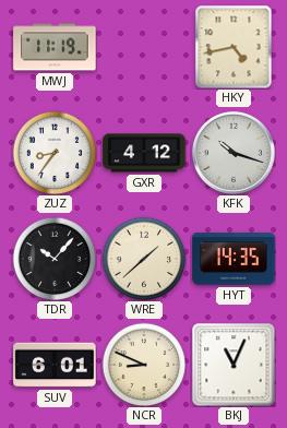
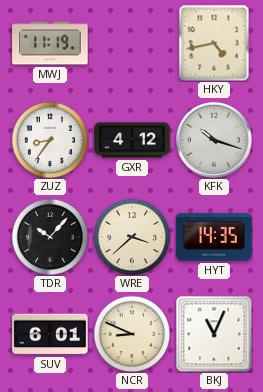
WRE: 1:38 -> 3:38
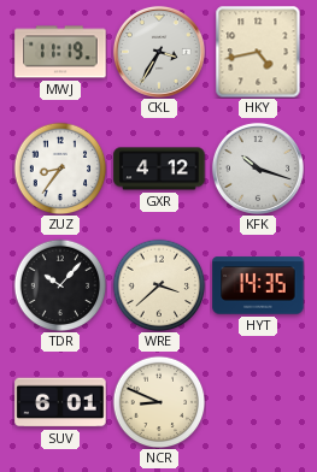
CKL: none -> 3:35
BKJ: 11:04 -> none
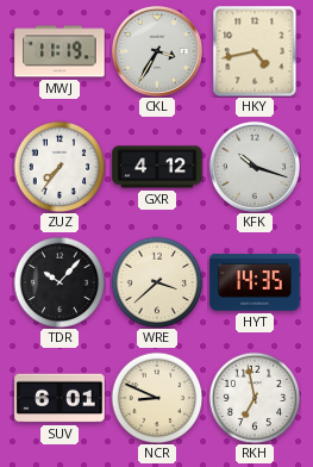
ZUZ: 8:36 -> 7:36
RKH: none -> 6:58
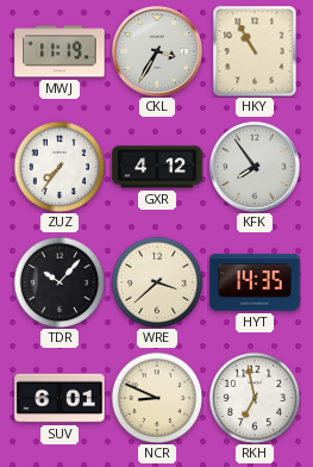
HKY: 4:43 -> 10:55
KFK: 10:18 -> 7:54
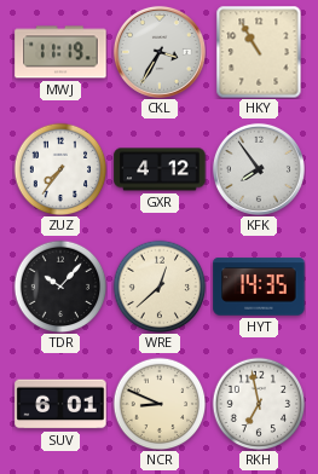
WRE: 3:38 -> 12:38
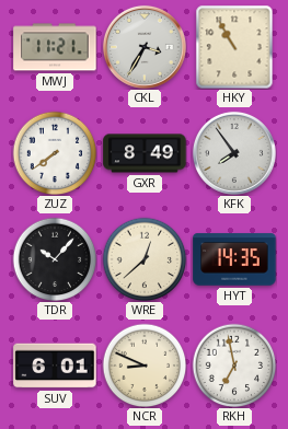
MWJ: 11:19 -> 11:21
ZUZ: 7:36 -> 7:39
GXR: 4:12 -> 8:49
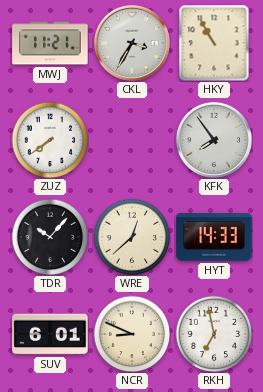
GXR: 8:49 -> none
HYT: 14:35 -> 14:33
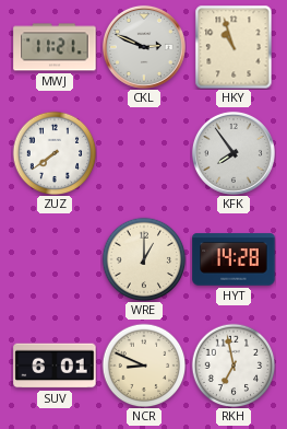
CKL: 3:35 -> 2:49
HKY: 10:55 -> 10:57
TDR: 10:07 -> none
WRE: 12:38 -> 1:00
HYT: 14:33 -> 14:28
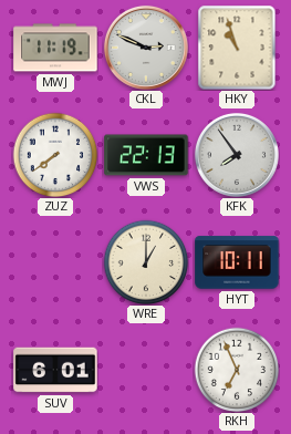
MWJ: 11:21 -> 11:19
VWS: none -> 22:13
HYT: 14:28 -> 10:11
NCR: 8:49 -> none
RKH: 6:58 -> 6:56
